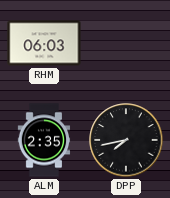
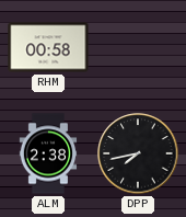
RHM: 06:03 -> 00:58
ALM: 2:35 -> 2:38
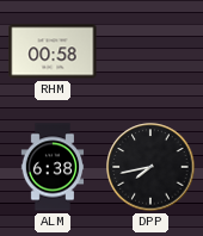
ALM: 2:38 -> 6:38
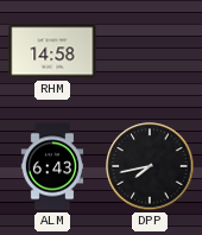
RHM: 00:58 -> 14:58
ALM: 6:38 -> 6:43
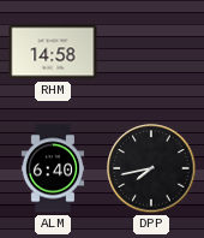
ALM: 6:43 -> 6:40
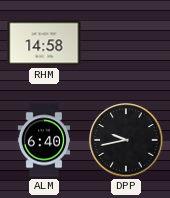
DPP: 7:43 -> 9:43
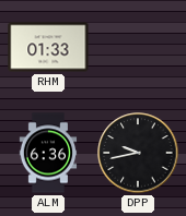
RHM: 14:58 -> 01:33
ALM: 6:40 -> 6:36
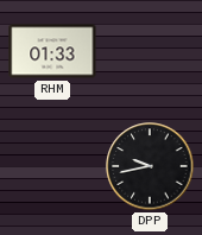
ALM: 6:36 -> none
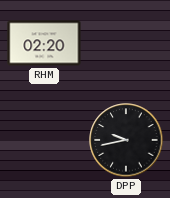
RHM: 01:33 -> 02:20
